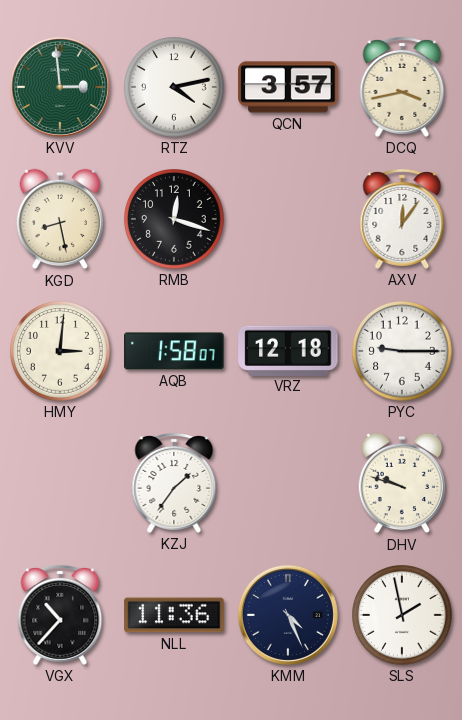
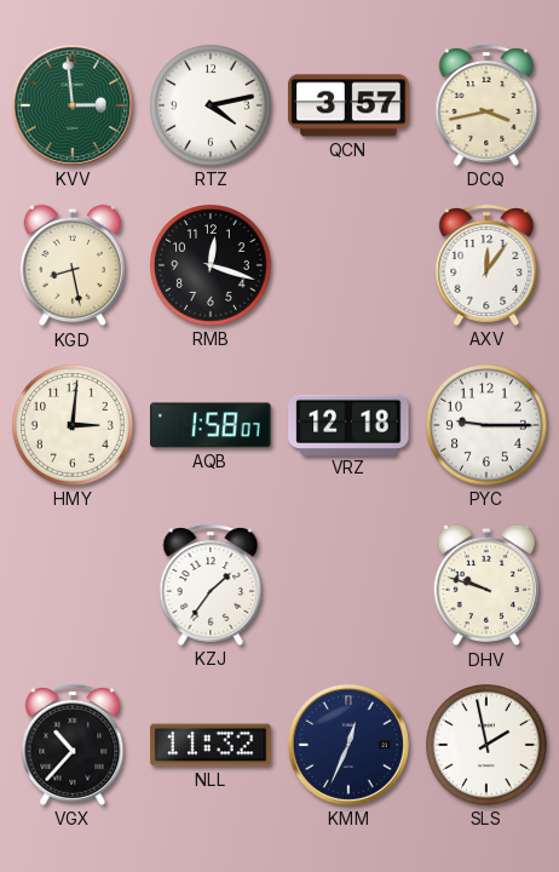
NLL: 11:36 -> 11:32
KMM: 4:26 -> 12:34
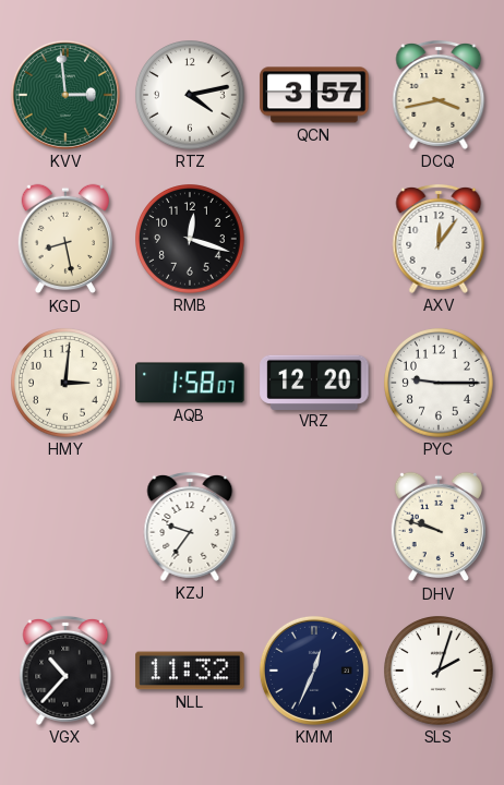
VRZ: 12:18 -> 12:20
KZJ: 1:36 -> 9:36
SLS: 1:58 -> 2:03
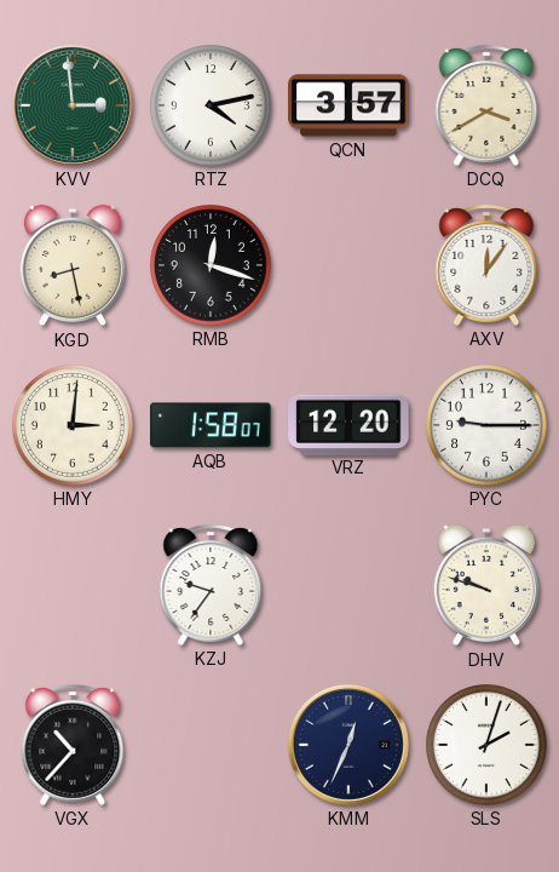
DCQ: 3:43 -> 3:40
NLL: 11:32 -> none
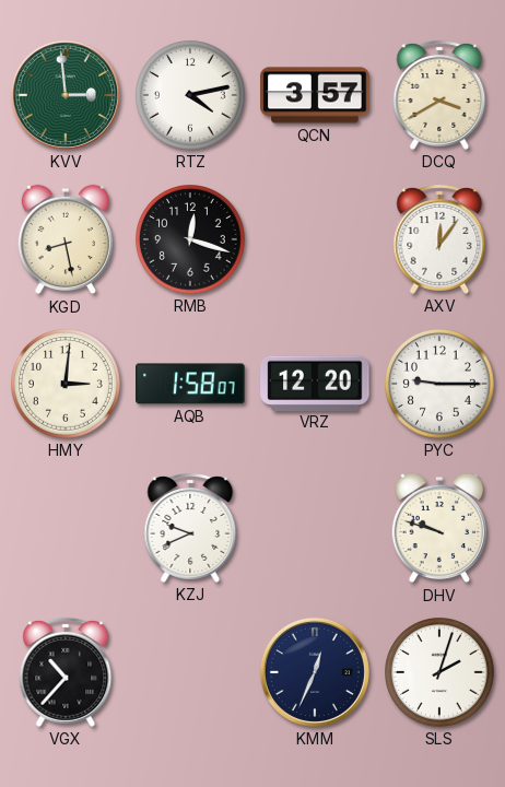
KZJ: 9:36 -> 9:41
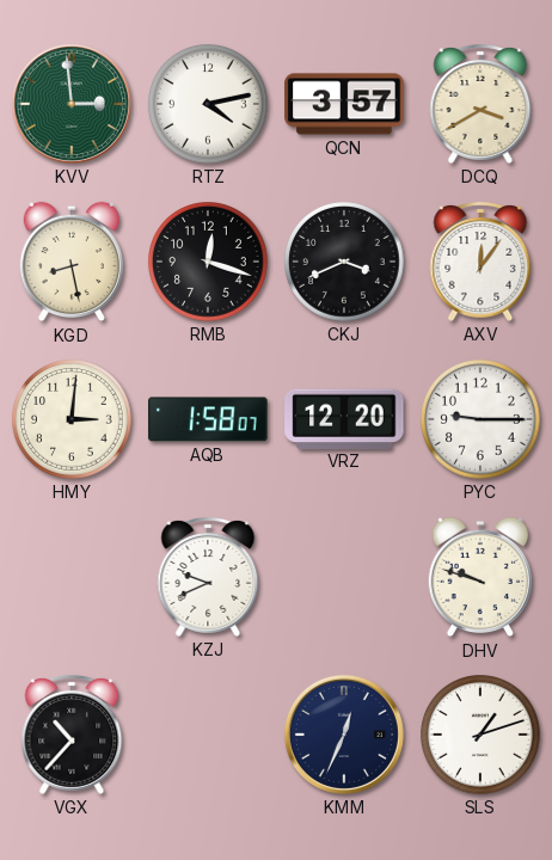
CKJ: none -> 3:41
SLS: 2:03 -> 1:12
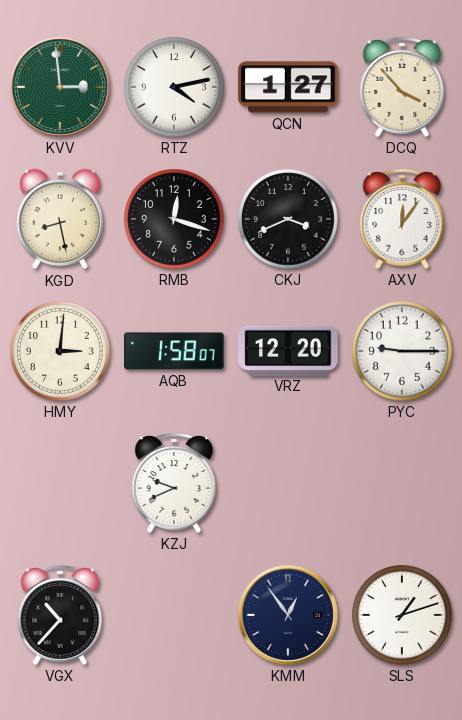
QCN: 3:57 -> 1:27
DCQ: 3:40 -> 3:53
DHV: 9:48 -> none
KMM: 12:34 -> 12:54
